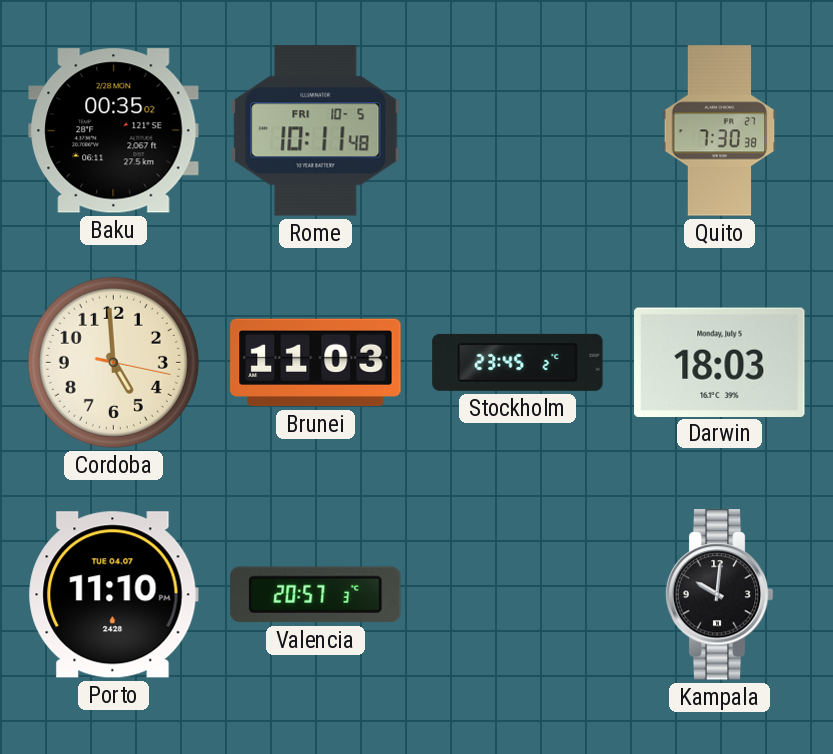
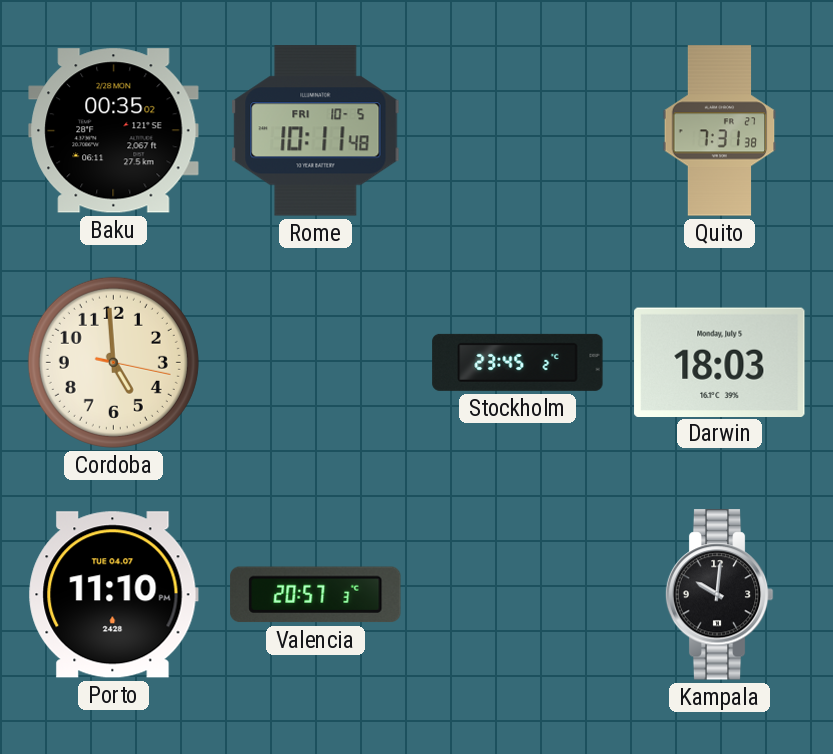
Quito: 7:30 -> 7:31
Brunei: 11:03 -> none
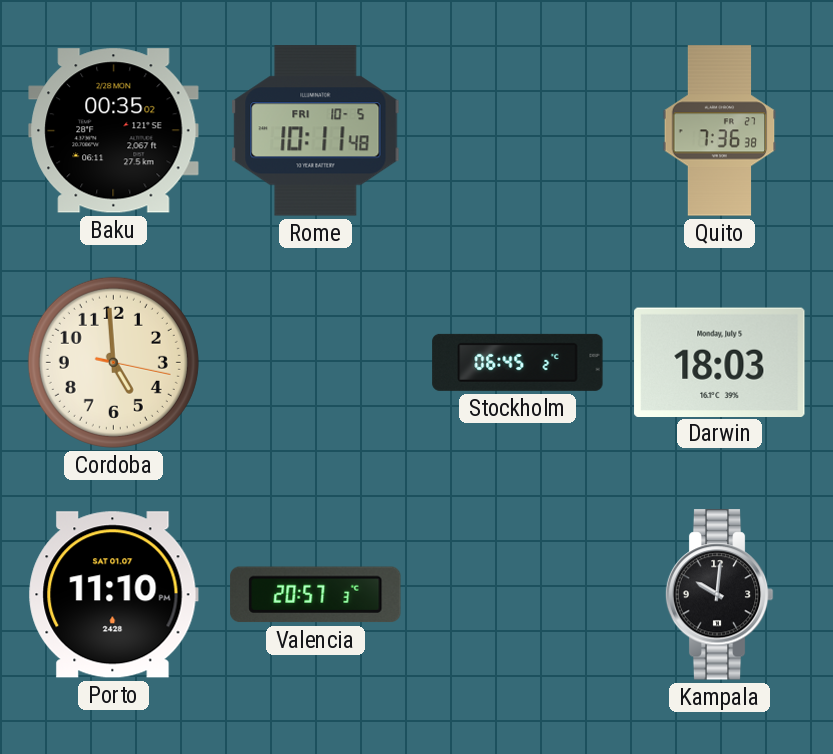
Quito: 7:31 -> 7:36
Stockholm: 23:45 -> 06:45
Porto date: TUE 04.07 -> SAT 01.07
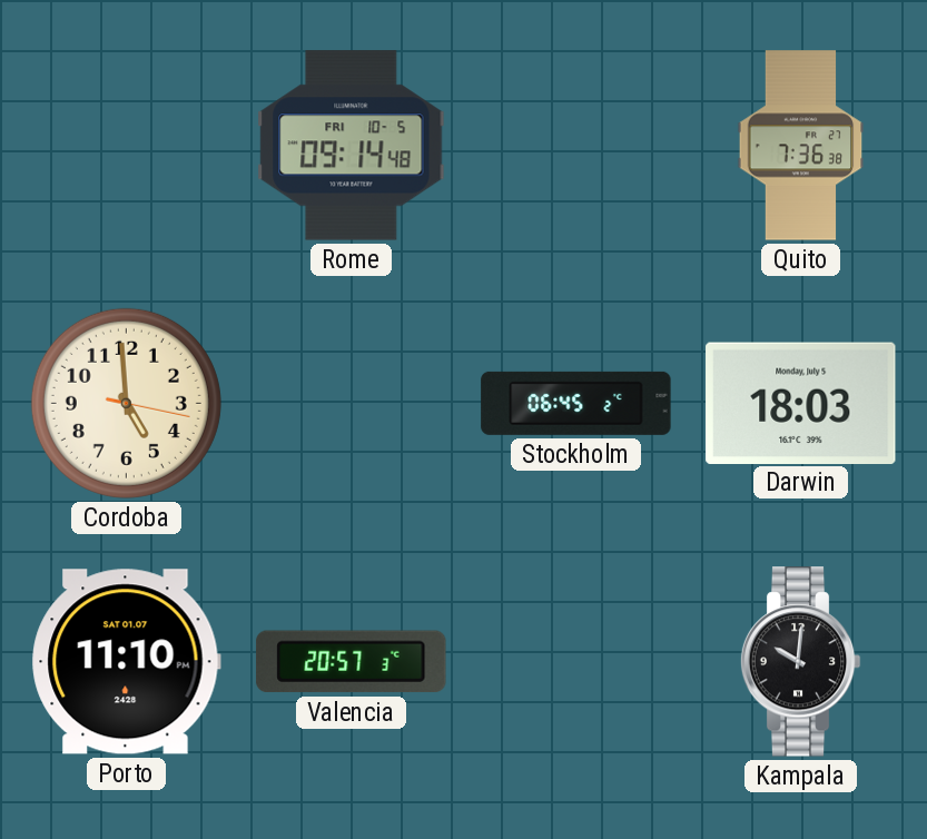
Baku: 00:35 -> none
Rome: 10:11 -> 09:14
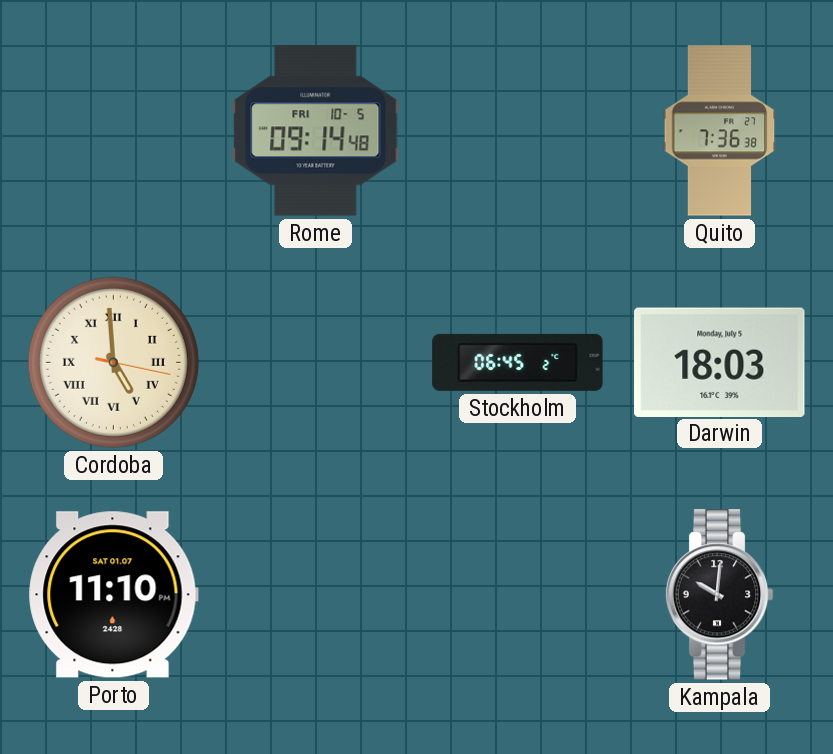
Cordoba numerals: Arabic -> Roman
Valencia: 20:57 -> none
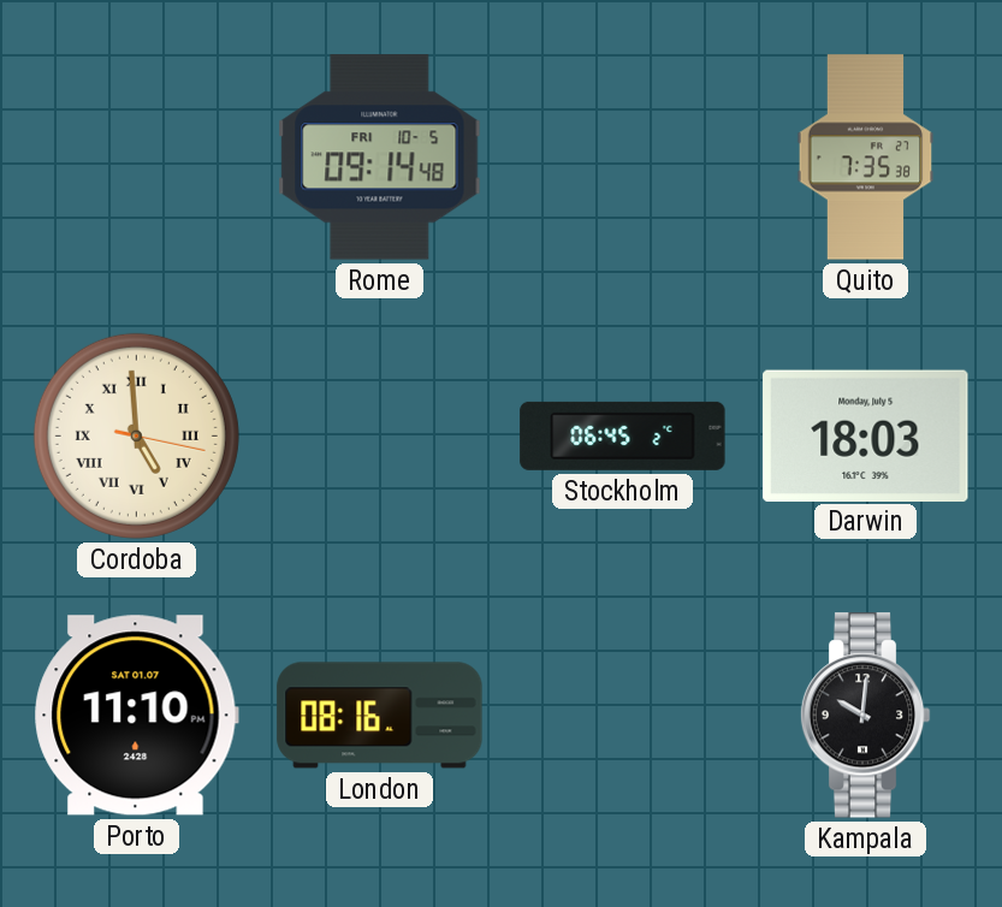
Quito: 7:36 -> 7:35
London: none -> 08:16
